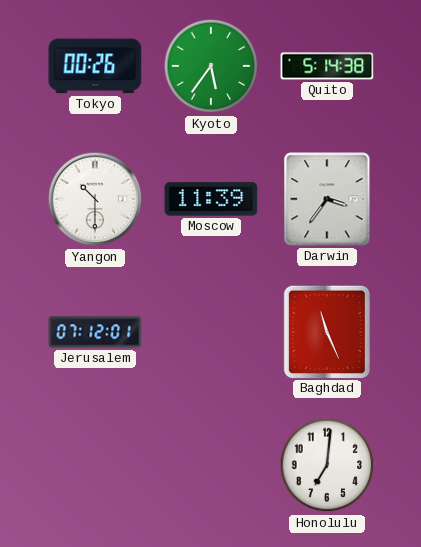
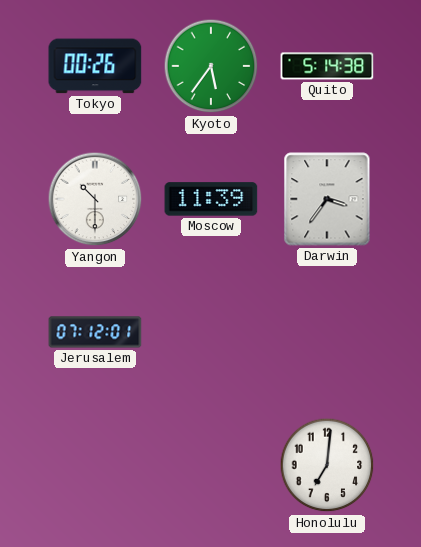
Baghdad: 11:26 -> none
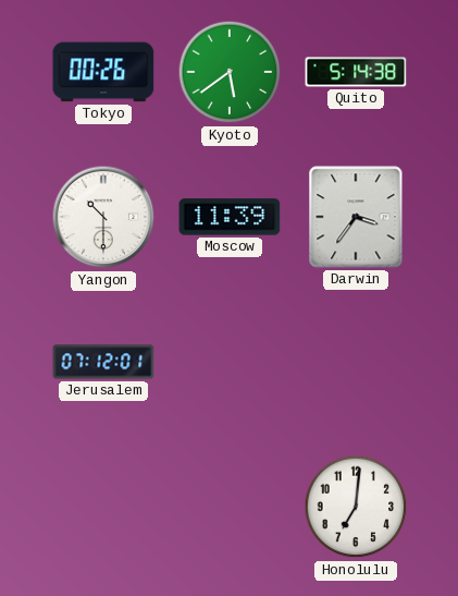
Kyoto: 5:36 -> 5:39
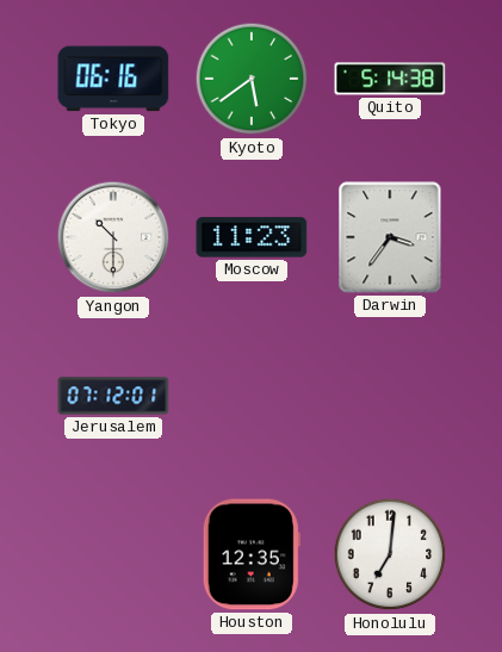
Tokyo: 00:26 -> 06:16
Moscow: 11:39 -> 11:23
Houston: none -> 12:35
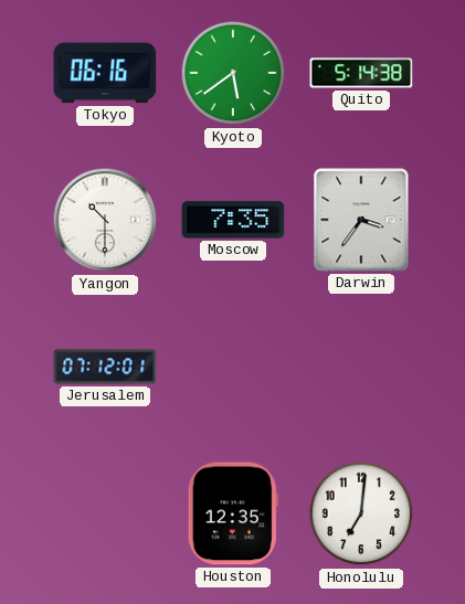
Moscow: 11:23 -> 7:35
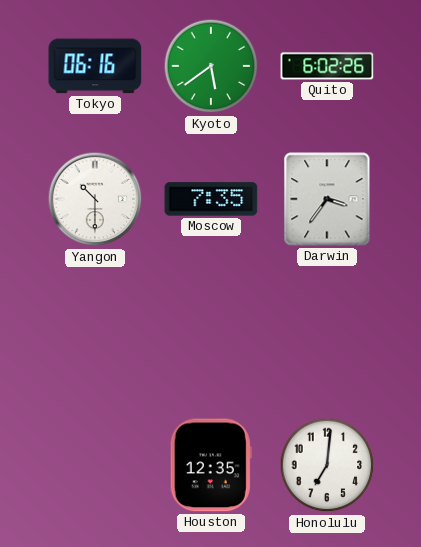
Quito: 5:14 -> 6:02
Jerusalem: 07:12 -> none
